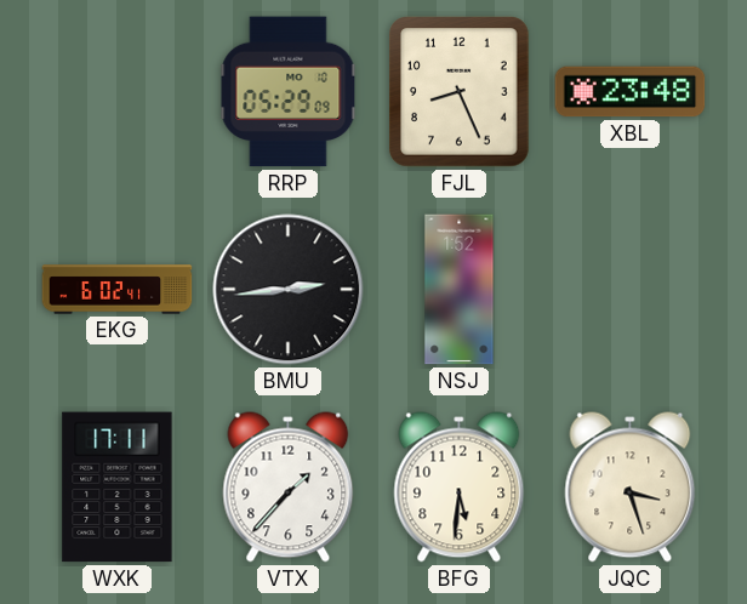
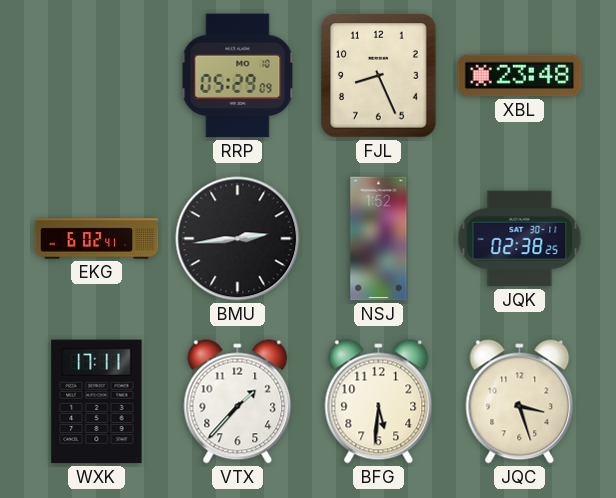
JQK: none -> 02:38
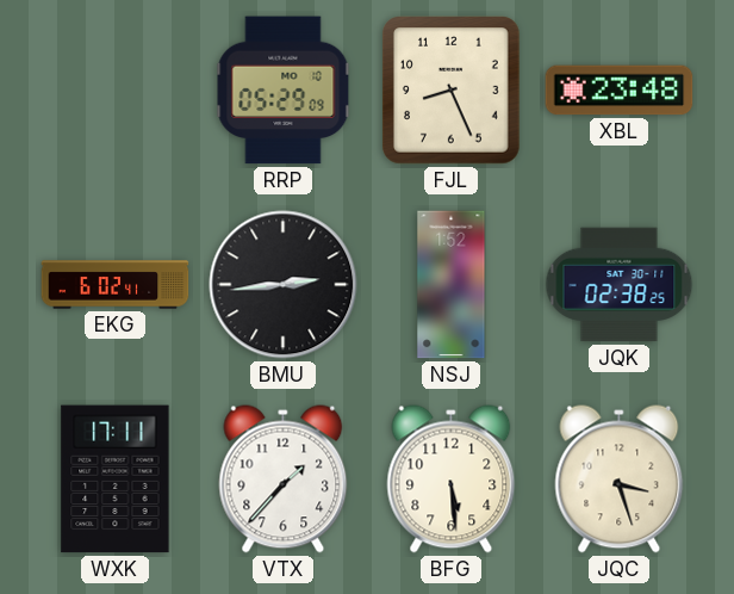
BFG: 5:31 -> 5:29
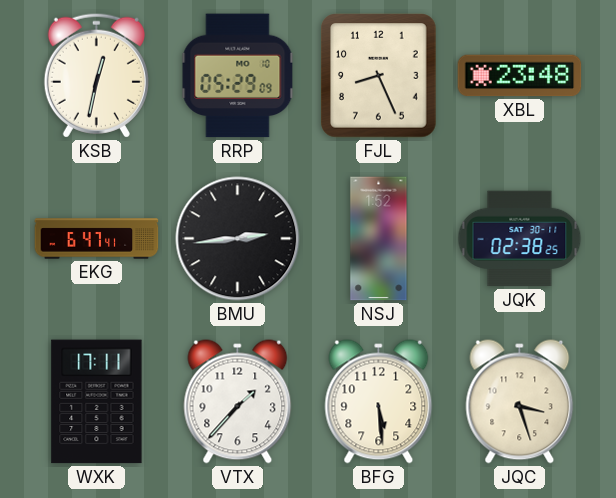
KSB: none -> 12:32
EKG: 6:02 -> 6:47
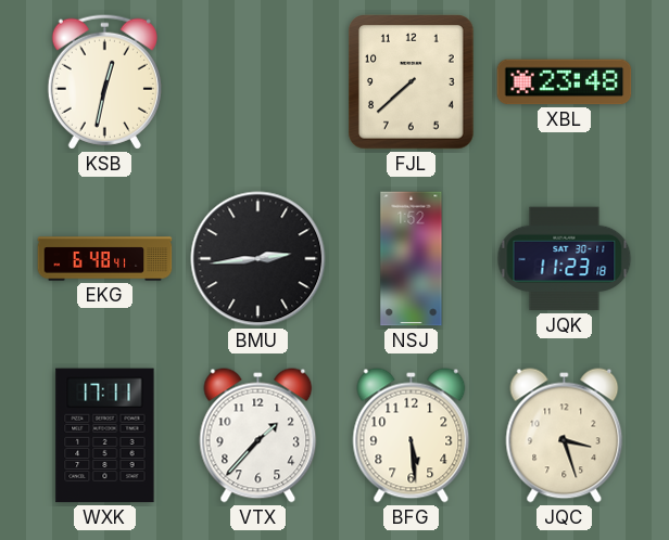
RRP: 05:29 -> none
FJL: 8:26 -> 7:38
EKG: 6:47 -> 6:48
JQK: 02:38 -> 11:23
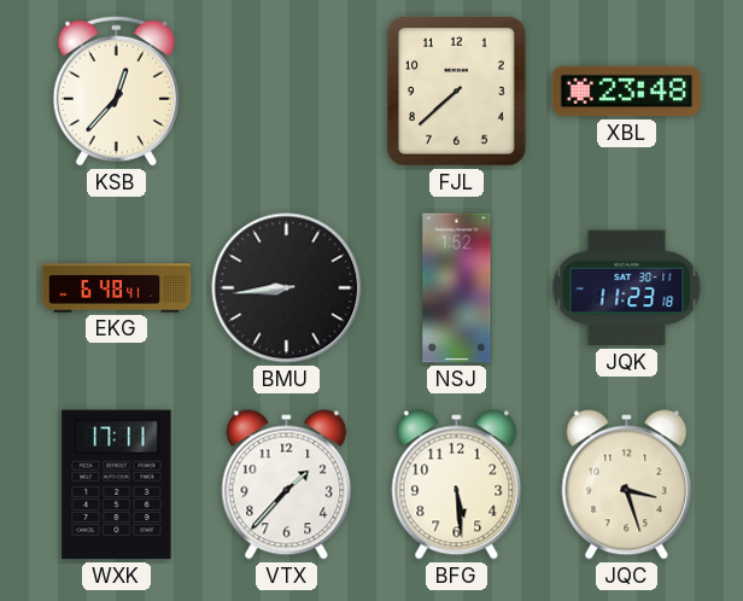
KSB: 12:32 -> 12:37
BMU: 2:44 -> 8:44
